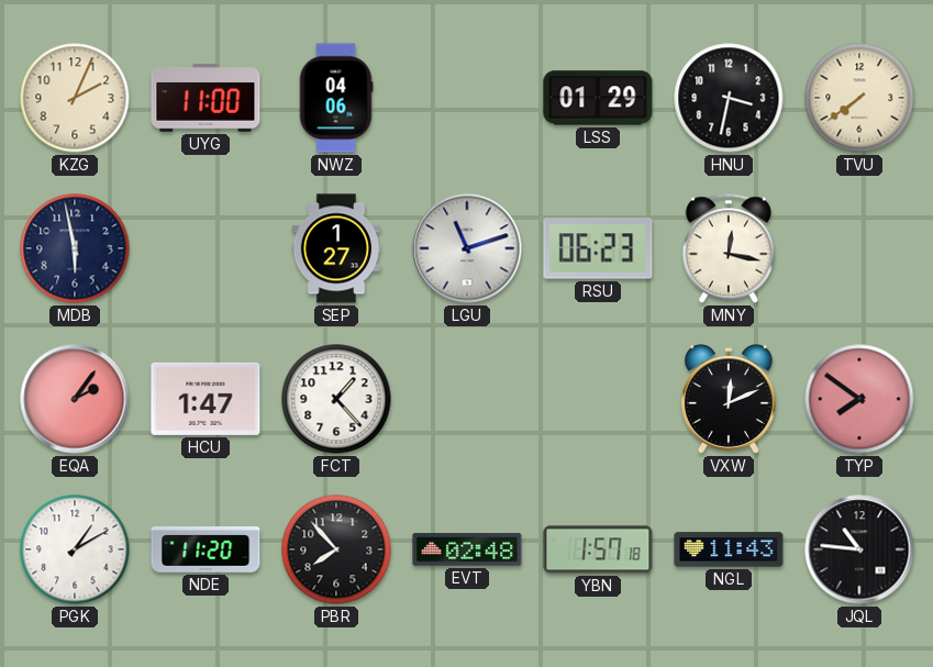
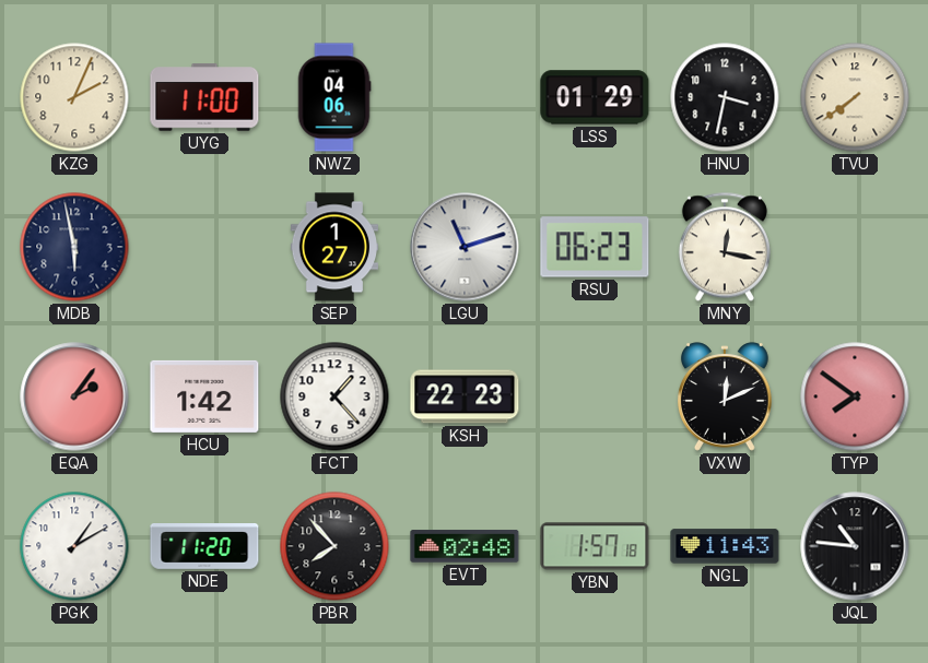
HCU: 1:47 -> 1:42
KSH: none -> 22:23
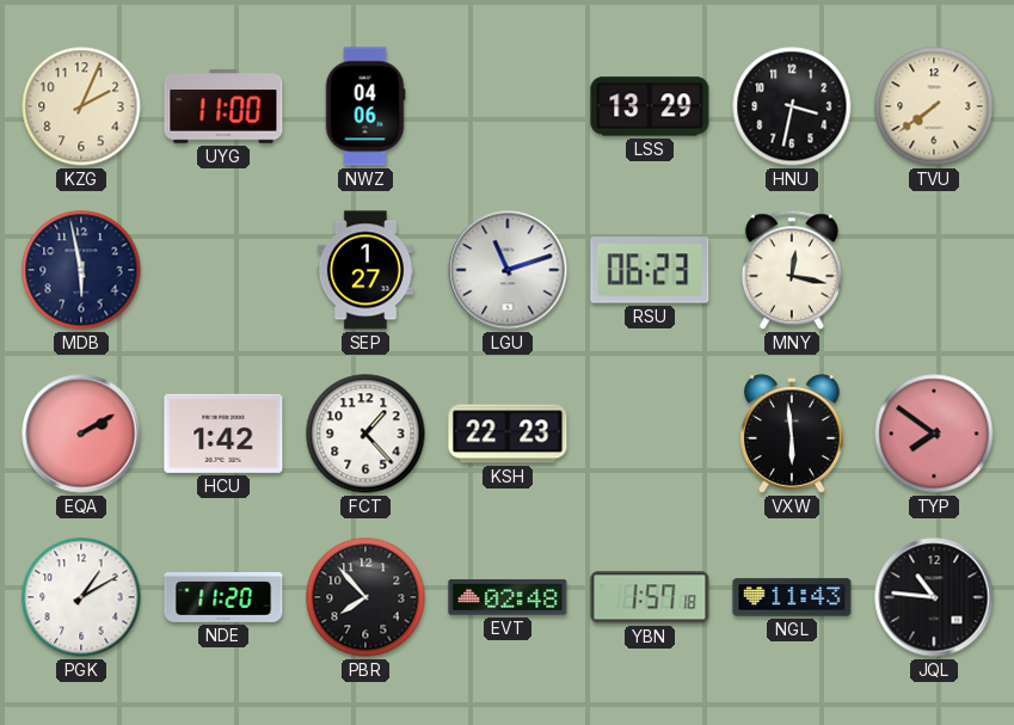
LSS: 01:29 -> 13:29
EQA: 2:06 -> 2:10
VXW: 12:11 -> 5:59
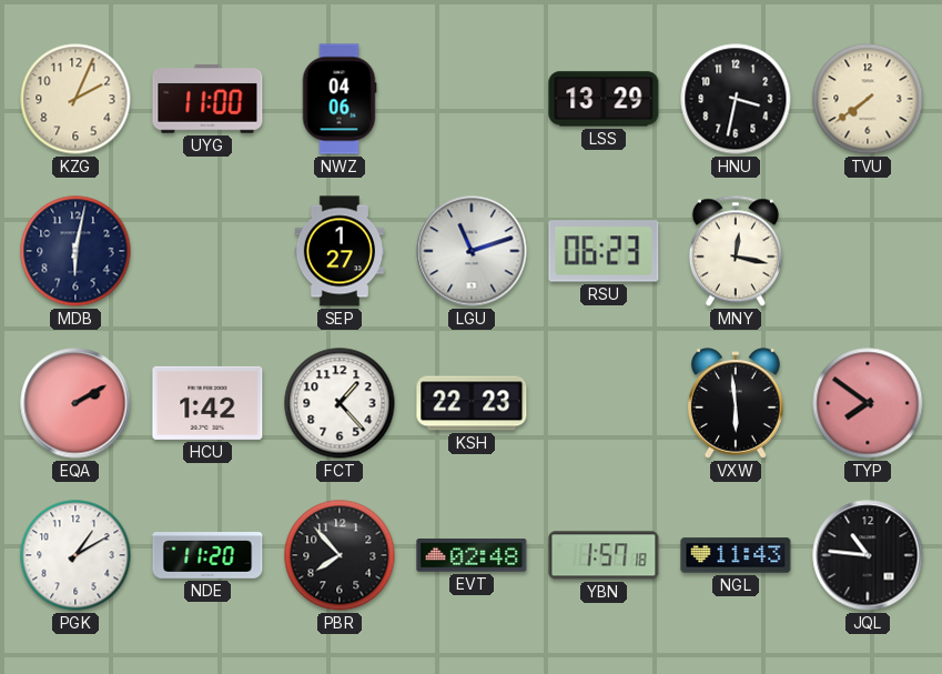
MDB: 5:58 -> 6:02
